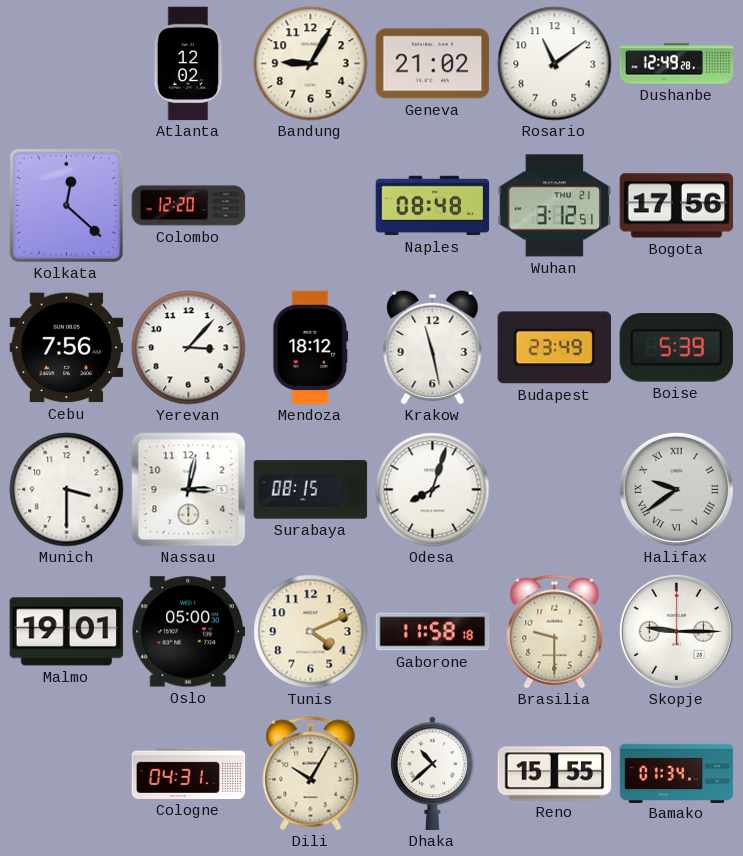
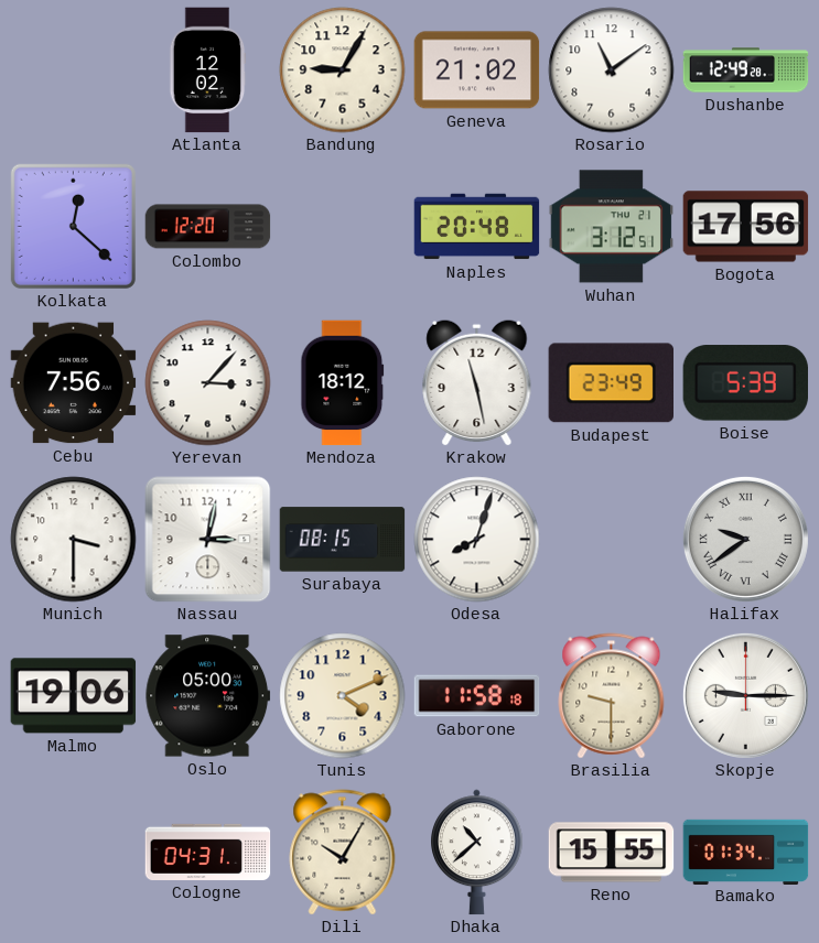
Naples: 08:48 -> 20:48
Malmo: 19:01 -> 19:06
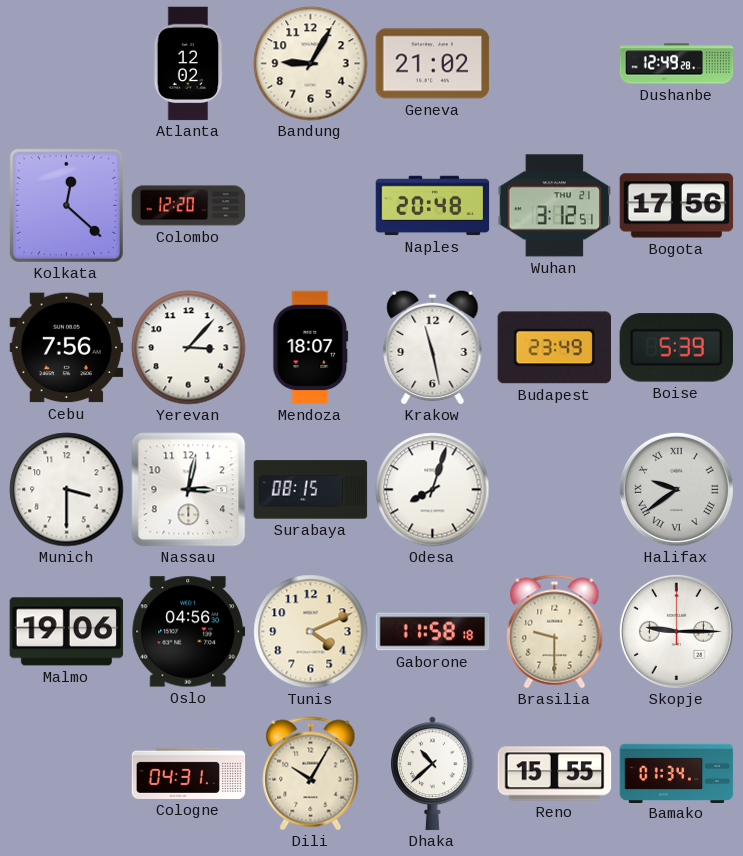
Rosario: 11:09 -> none
Mendoza: 18:12 -> 18:07
Oslo: 05:00 -> 04:56
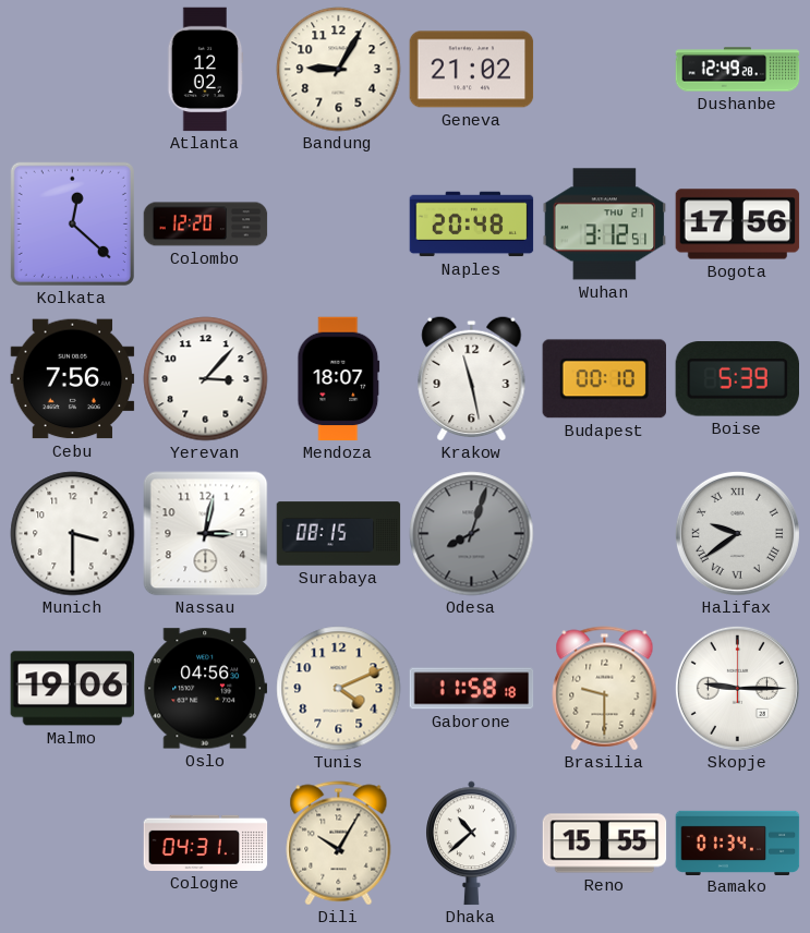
Budapest: 23:49 -> 00:10
Odesa dial: white -> grey
